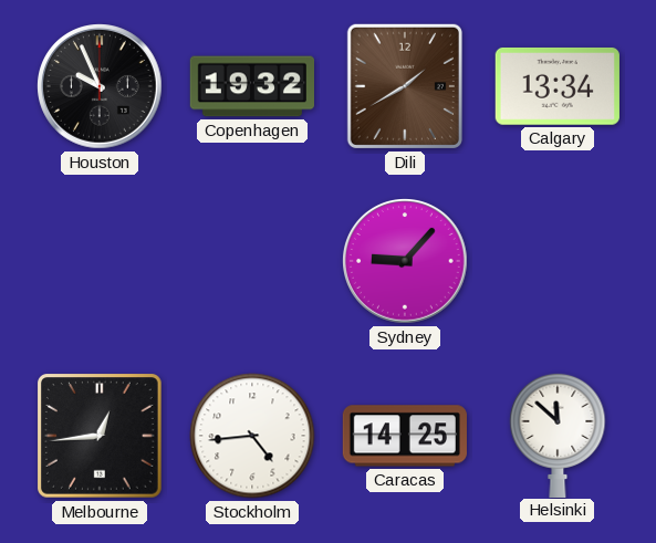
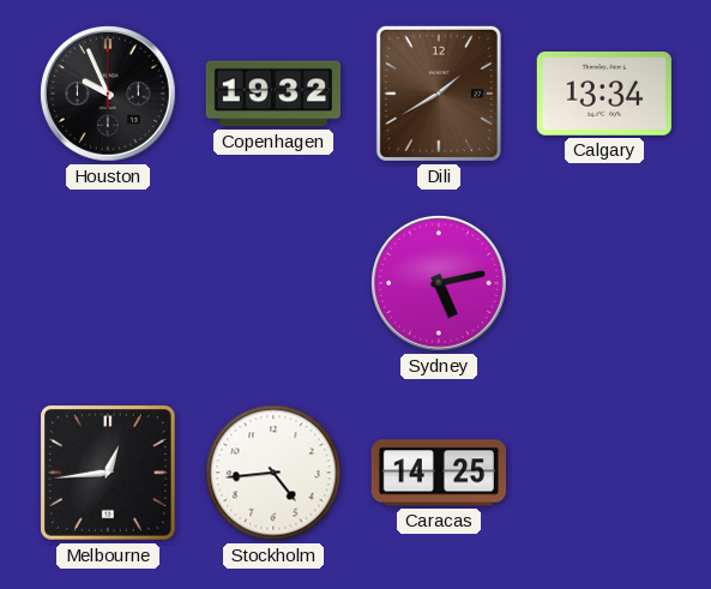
Sydney: 9:07 -> 5:13
Helsinki: 11:52 -> none
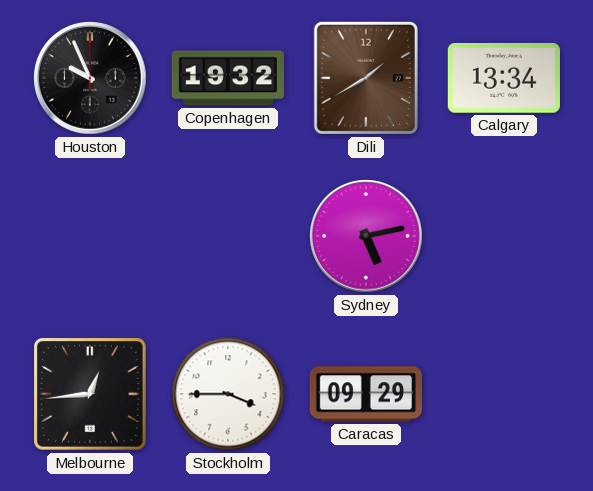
Stockholm: 4:44 -> 3:45
Caracas: 14:25 -> 09:29
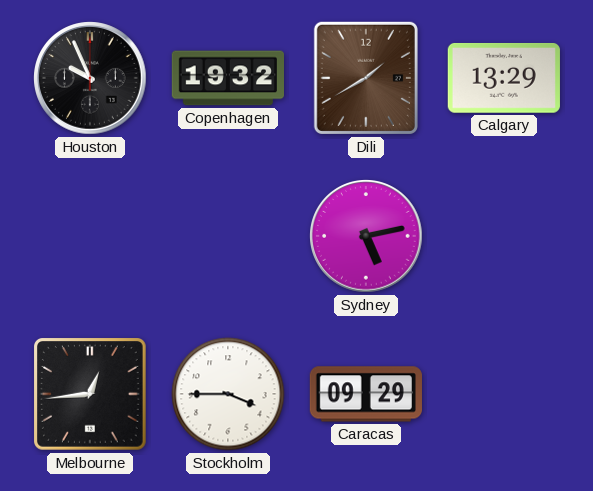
Calgary: 13:34 -> 13:29
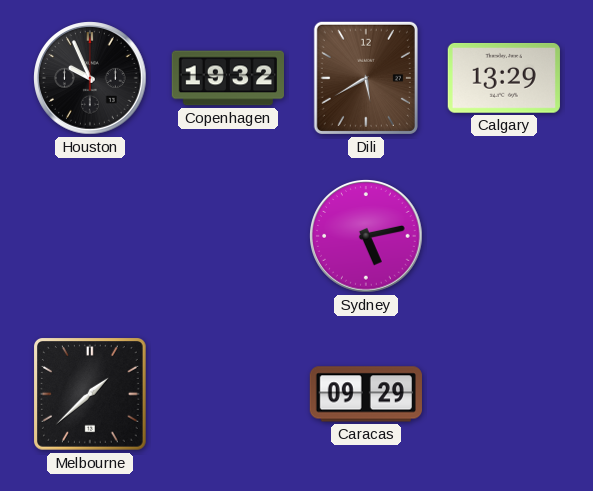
Dili: 1:40 -> 5:40
Melbourne: 12:44 -> 1:38
Stockholm: 3:45 -> none
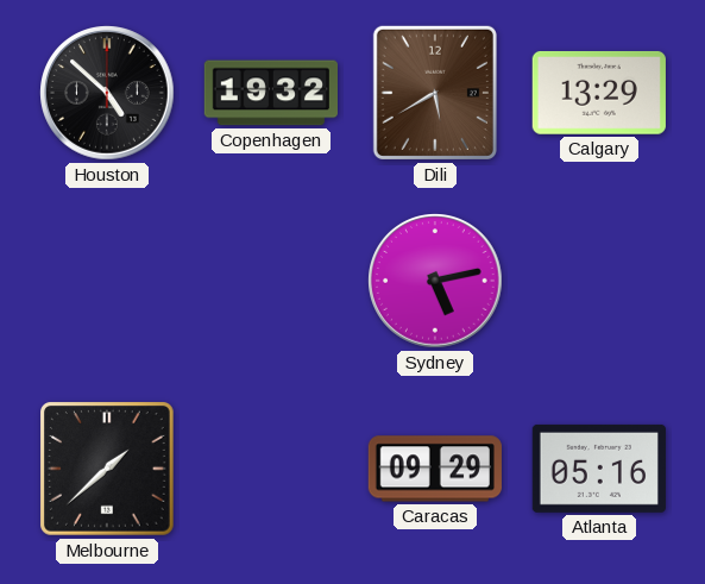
Houston: 9:56 -> 4:52
Atlanta: none -> 05:16
